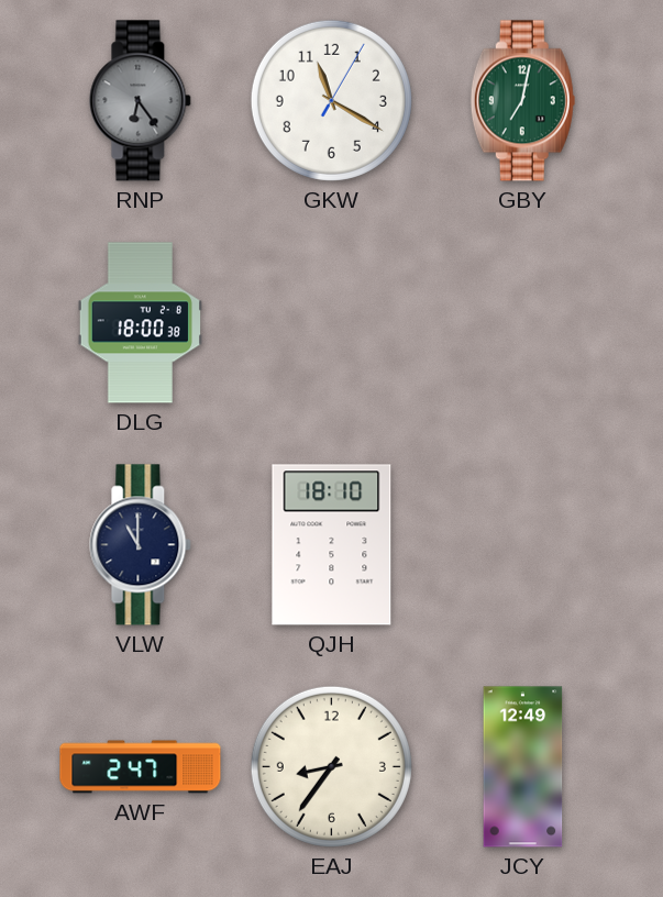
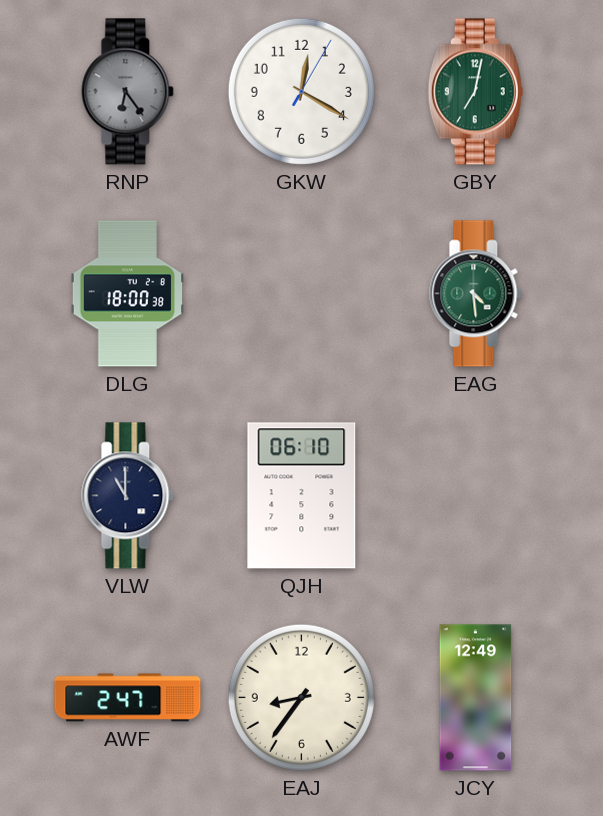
GKW: 11:20 -> 12:20
EAG: none -> 4:29
QJH: 18:10 -> 06:10
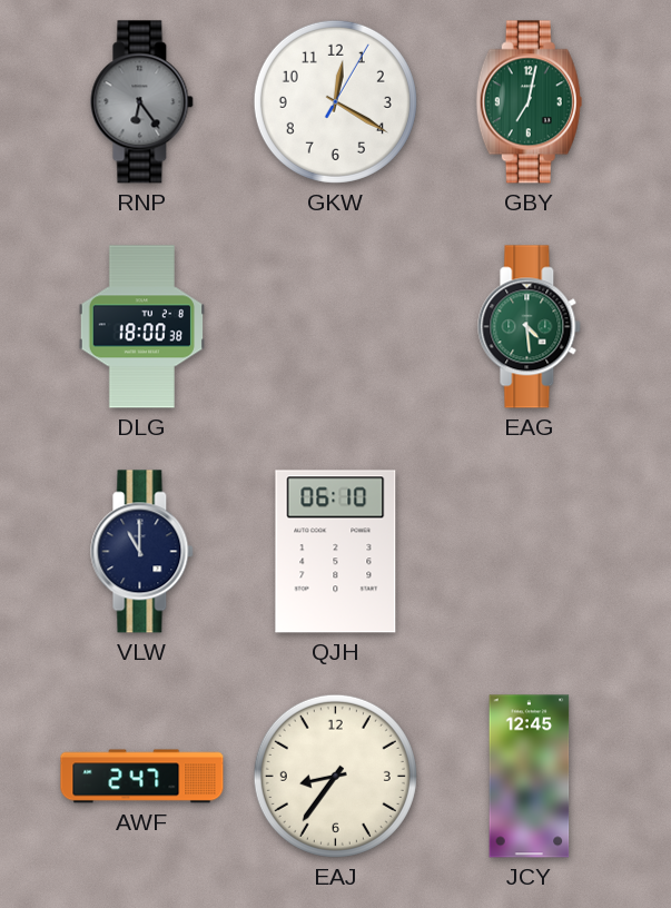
JCY: 12:49 -> 12:45
